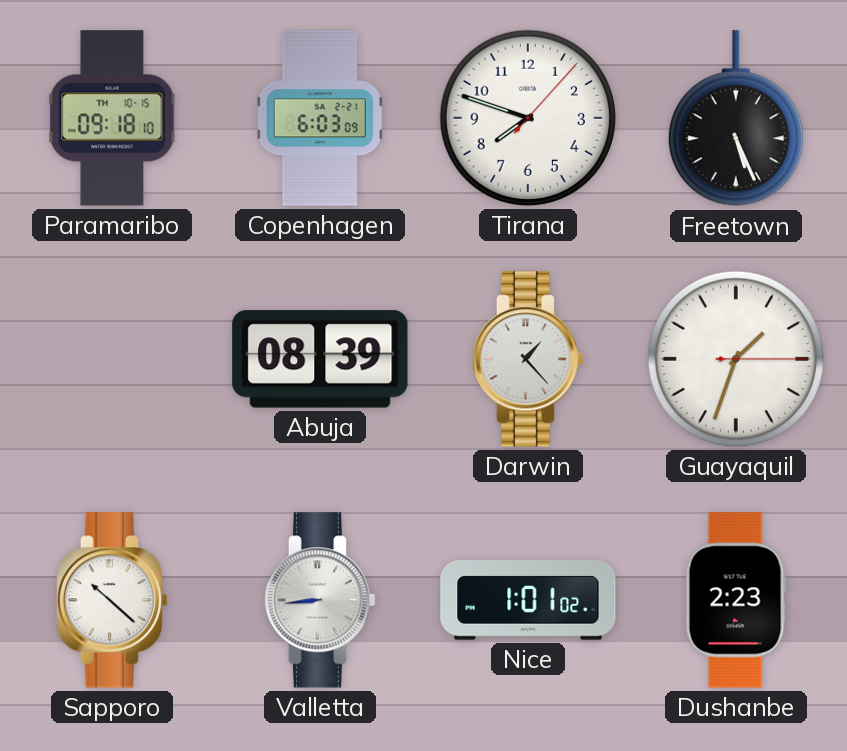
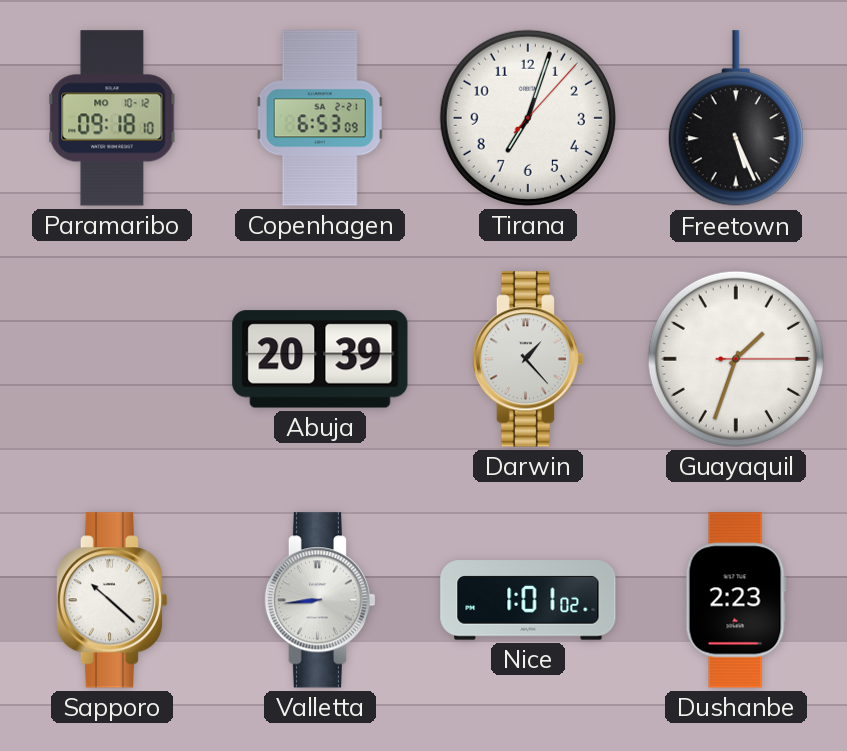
Paramaribo date: TH 10-15 -> MO 10-12
Copenhagen: 6:03 -> 6:53
Tirana: 7:48 -> 7:03
Abuja: 08:39 -> 20:39
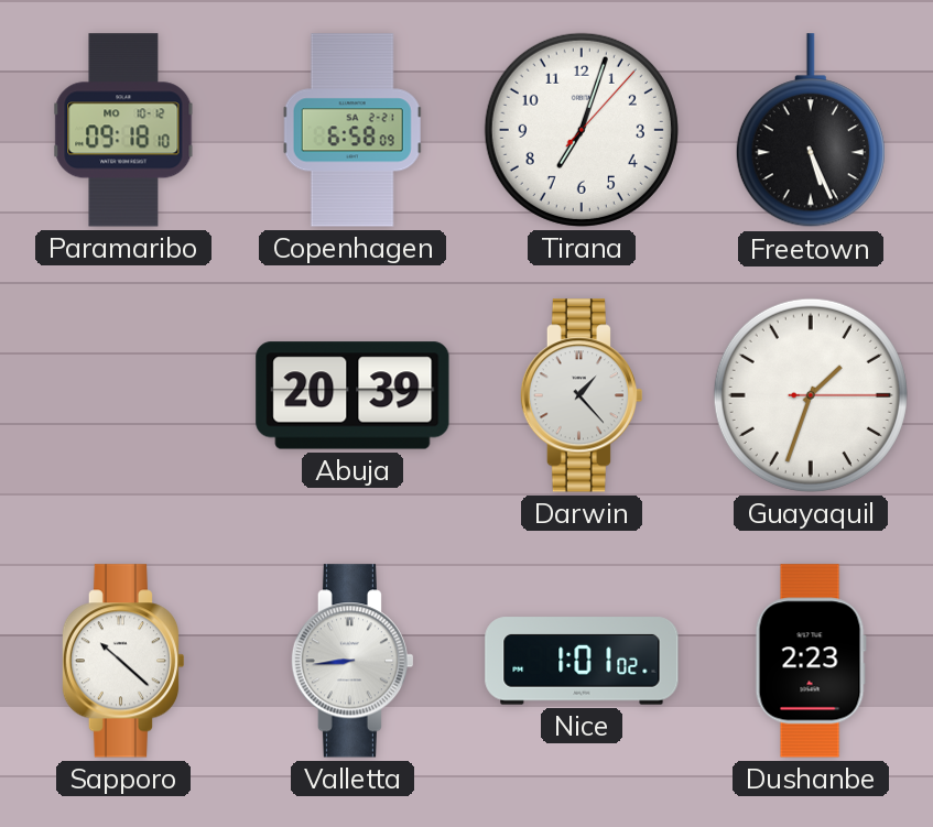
Copenhagen: 6:53 -> 6:58
